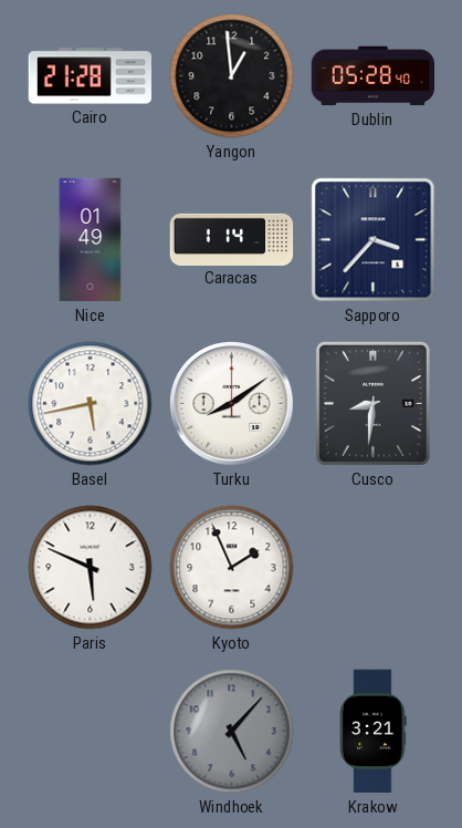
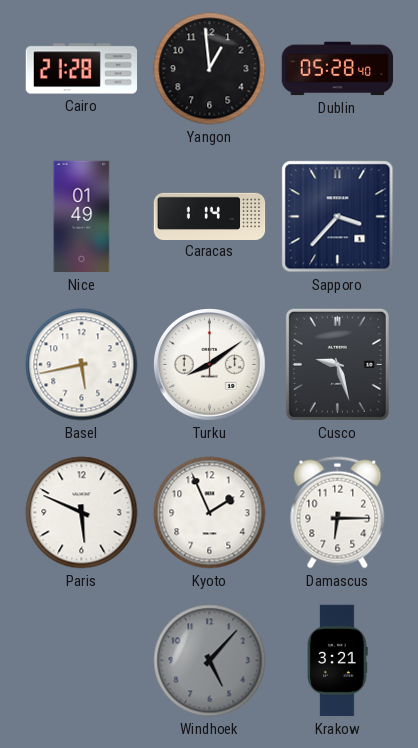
Cusco: 8:31 -> 9:27
Damascus: none -> 6:15
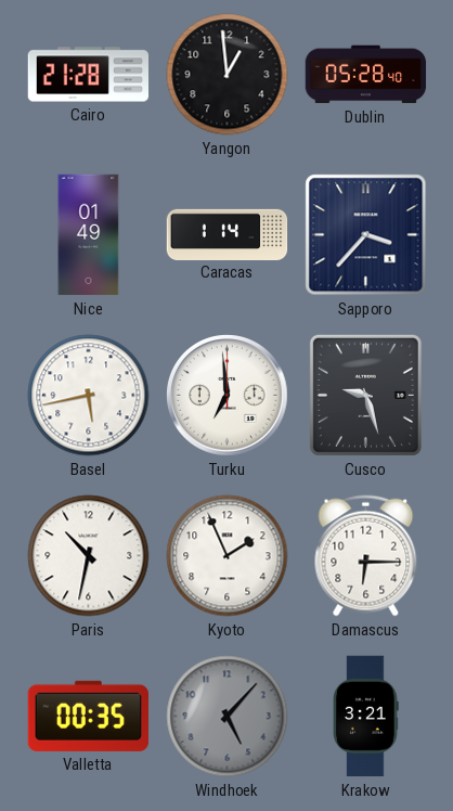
Turku: 8:09 -> 6:59
Paris: 5:49 -> 10:32
Valletta: none -> 00:35
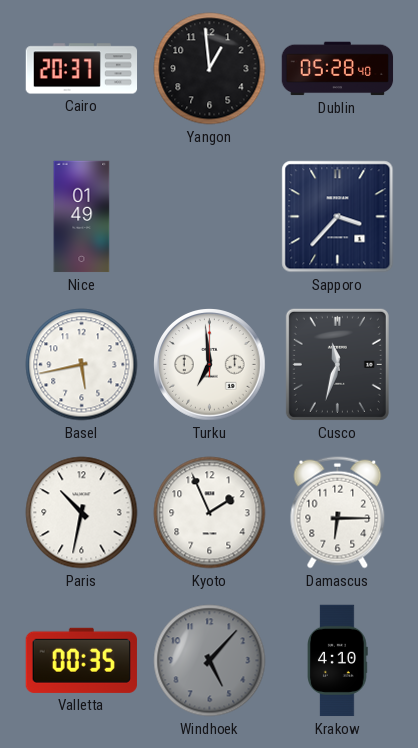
Cairo: 21:28 -> 20:37
Caracas: 1:14 -> none
Cusco: 9:27 -> 11:33
Krakow: 3:21 -> 4:10
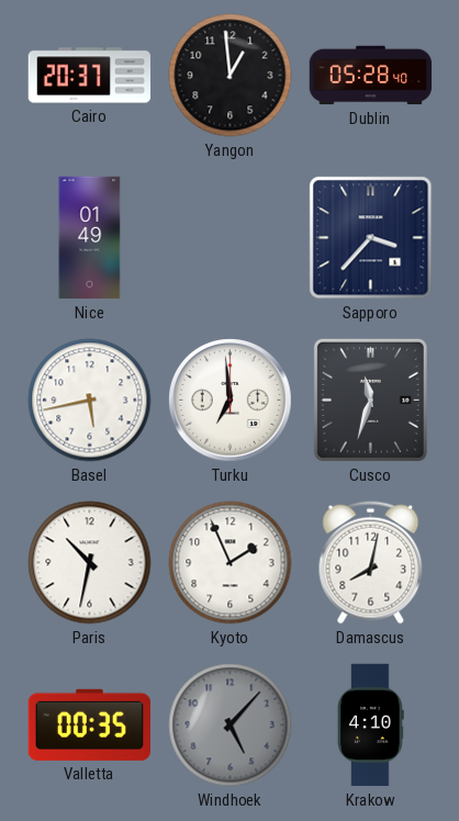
Damascus: 6:15 -> 8:02
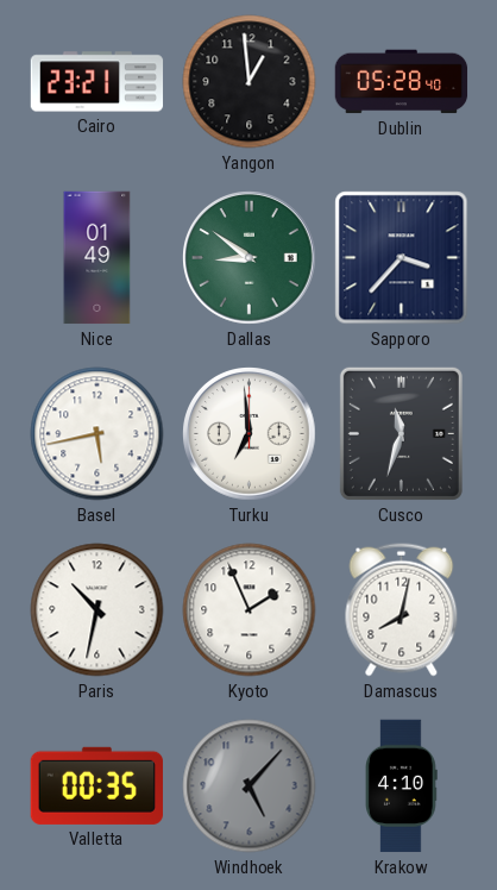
Cairo: 20:37 -> 23:21
Dallas: none -> 8:51
